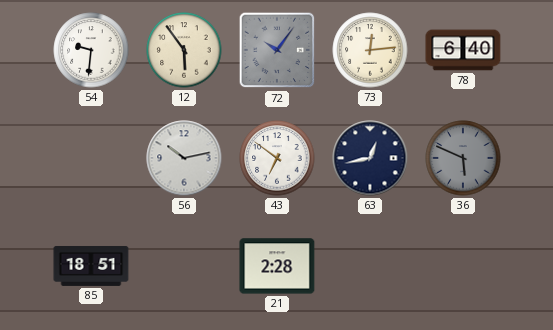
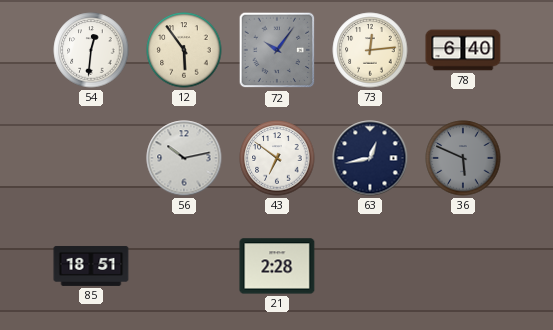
54: 9:31 -> 12:31
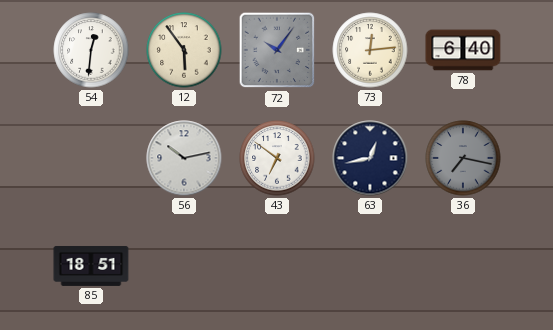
36: 5:49 -> 7:17
21: 2:28 -> none
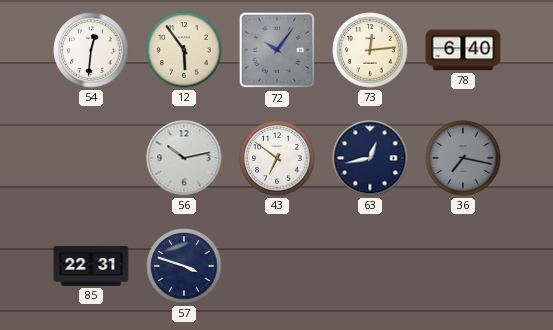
85: 18:51 -> 22:31
57: none -> 3:48
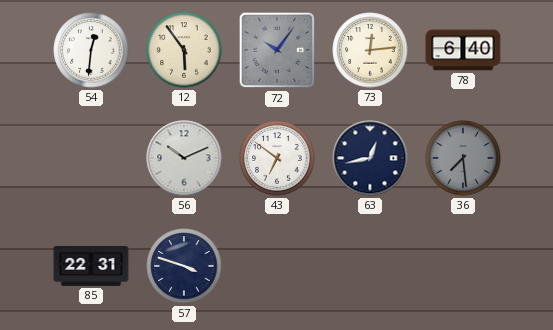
56: 10:13 -> 10:11
36: 7:17 -> 7:29
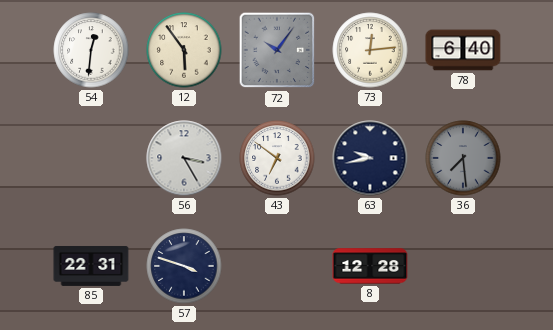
56: 10:11 -> 3:25
63: 12:43 -> 9:43
8: none -> 12:28
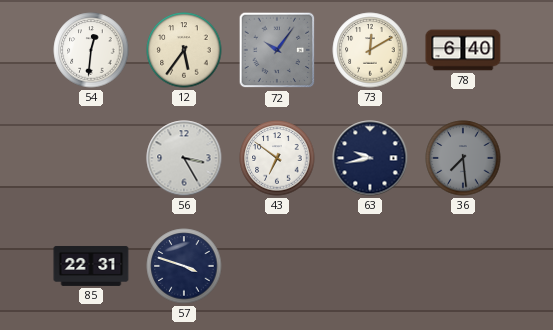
12: 5:54 -> 5:36
73: 12:14 -> 12:10
8: 12:28 -> none
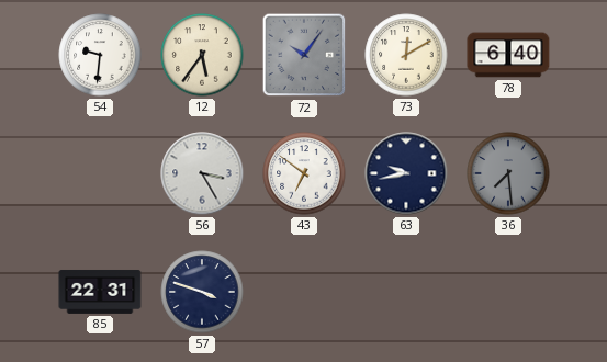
54: 12:31 -> 9:31
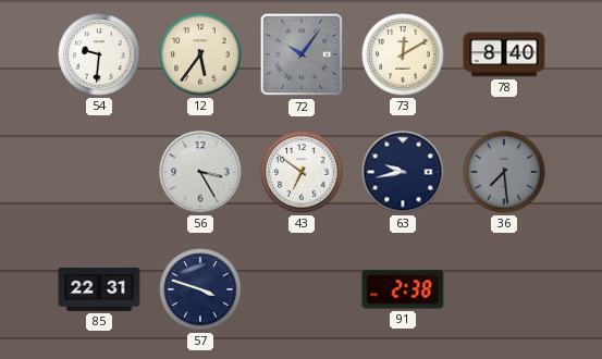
78: 6:40 -> 8:40
91: none -> 2:38
